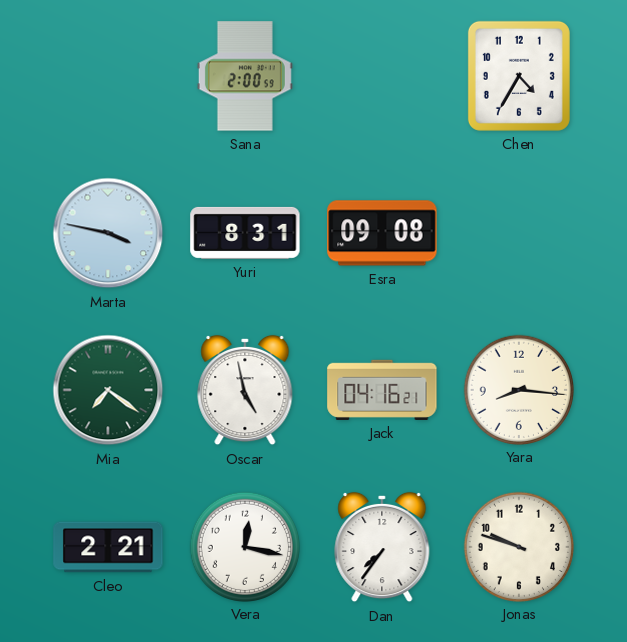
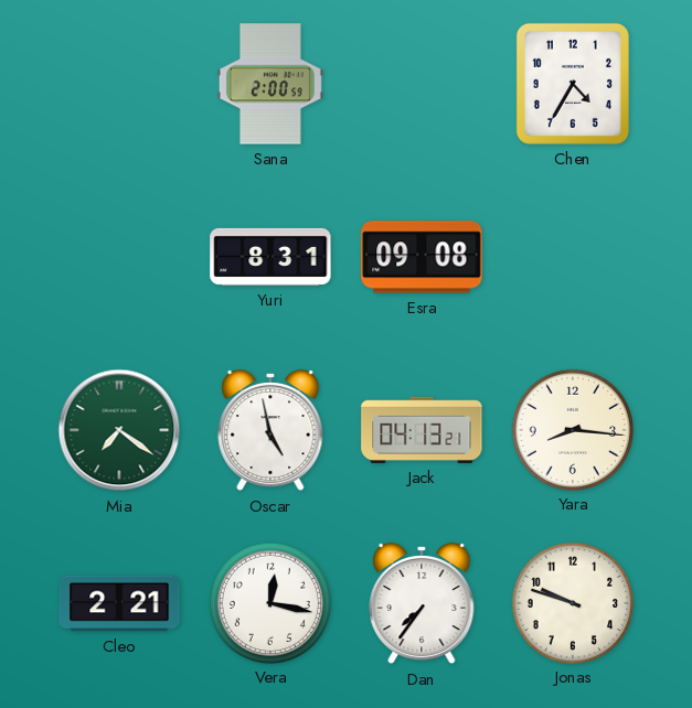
Marta: 3:47 -> none
Jack: 04:16 -> 04:13
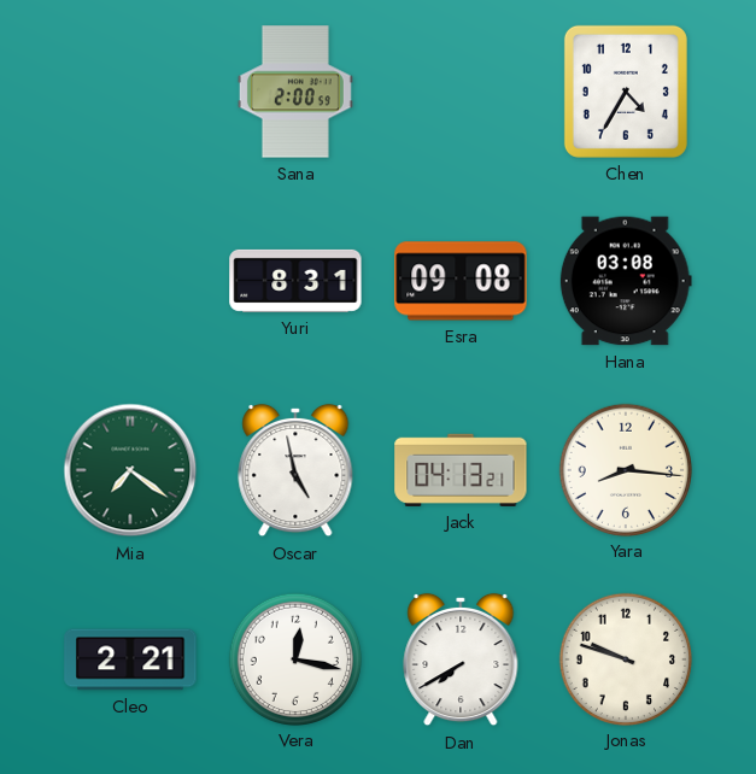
Hana: none -> 03:08
Dan: 7:36 -> 7:40
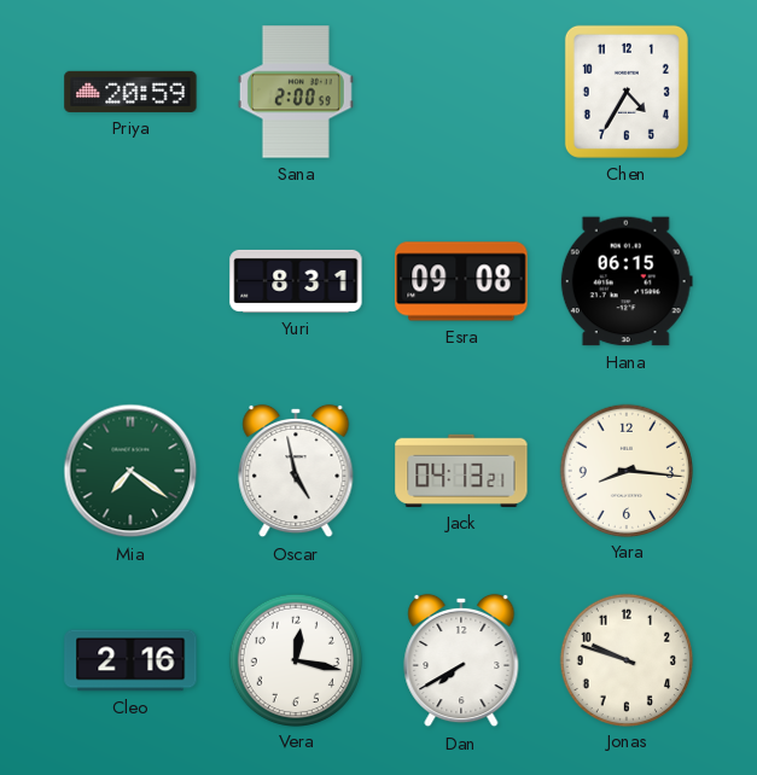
Priya: none -> 20:59
Hana: 03:08 -> 06:15
Cleo: 2:21 -> 2:16
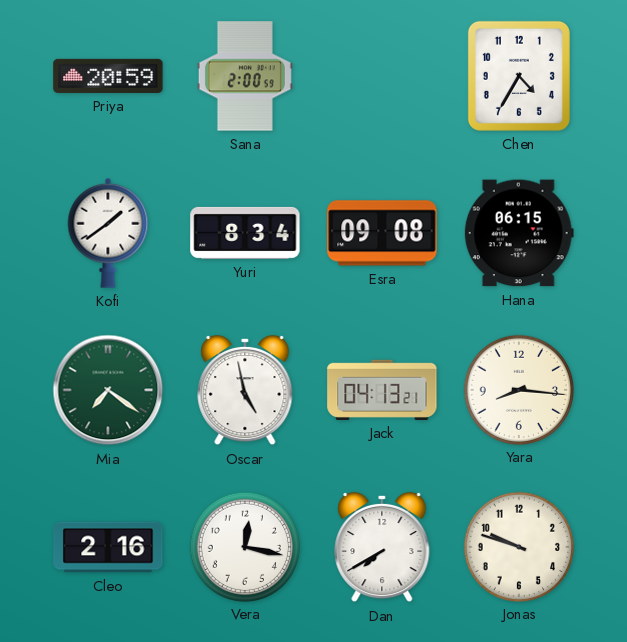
Kofi: none -> 1:39
Yuri: 8:31 -> 8:34
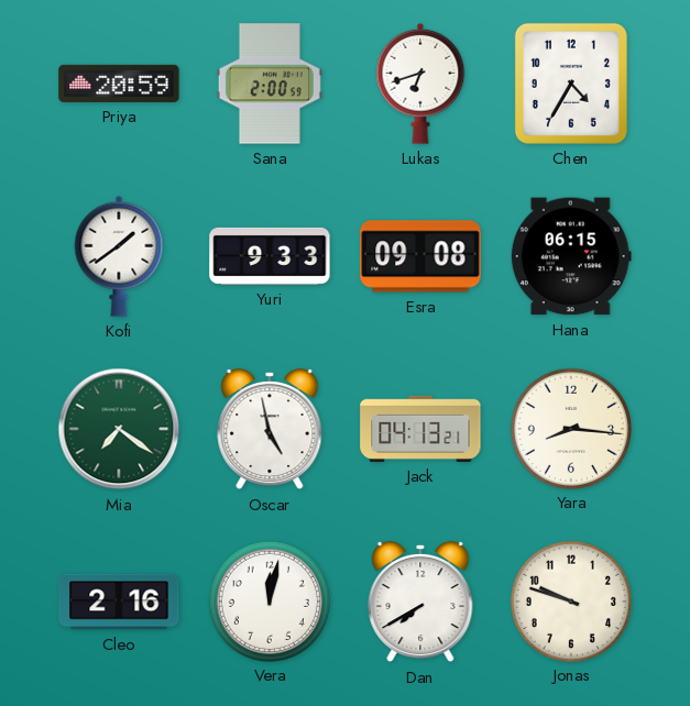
Lukas: none -> 6:42
Yuri: 8:34 -> 9:33
Vera: 12:17 -> 12:02
